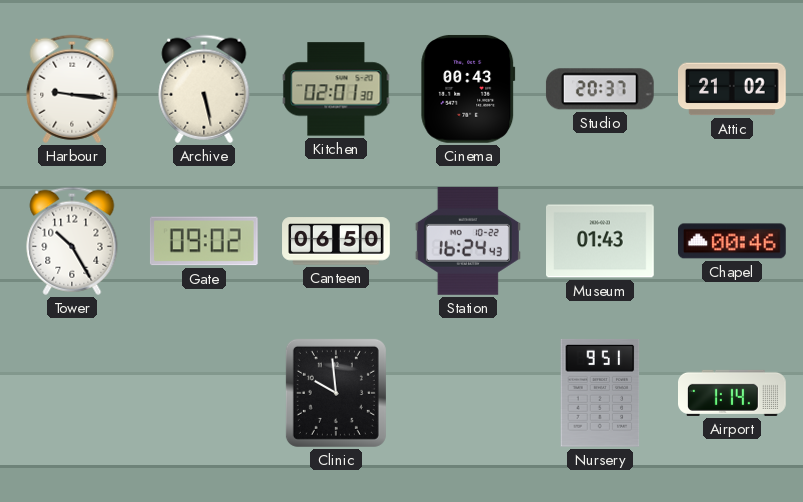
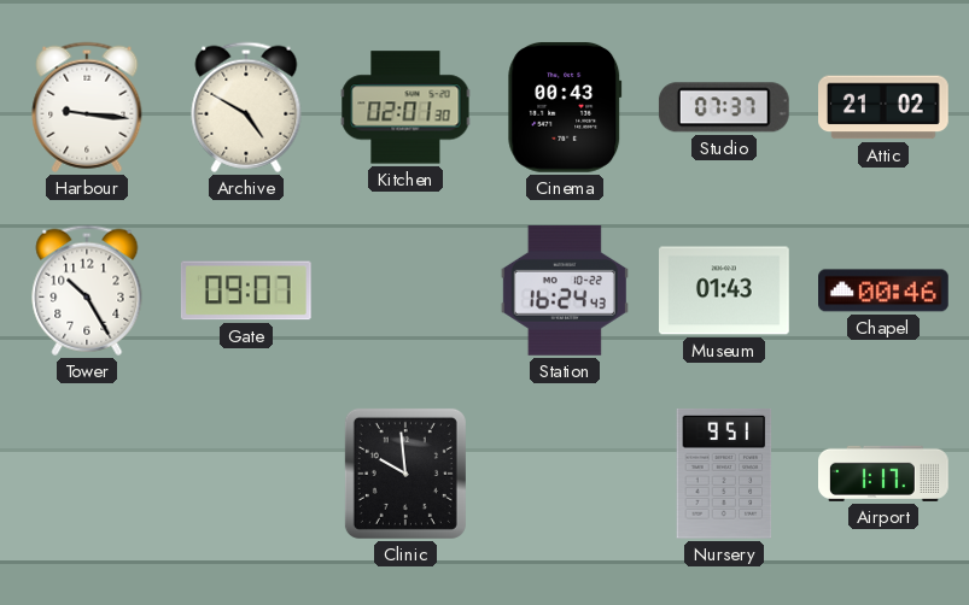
Archive: 5:28 -> 4:50
Studio: 20:37 -> 07:37
Gate: 09:02 -> 09:07
Canteen: 06:50 -> none
Airport: 1:14 -> 1:17
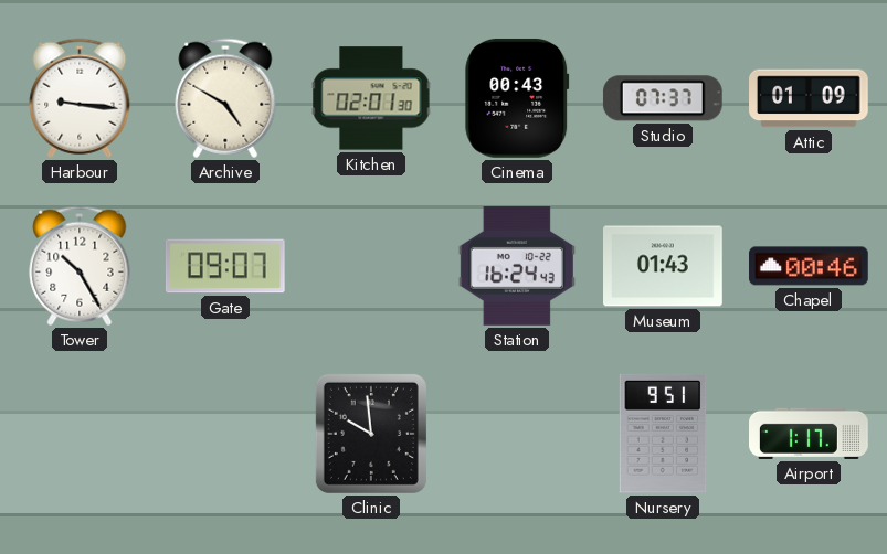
Attic: 21:02 -> 01:09
